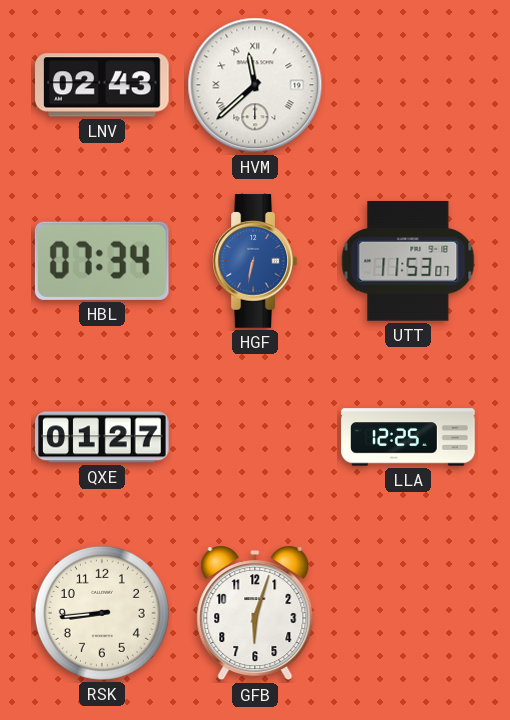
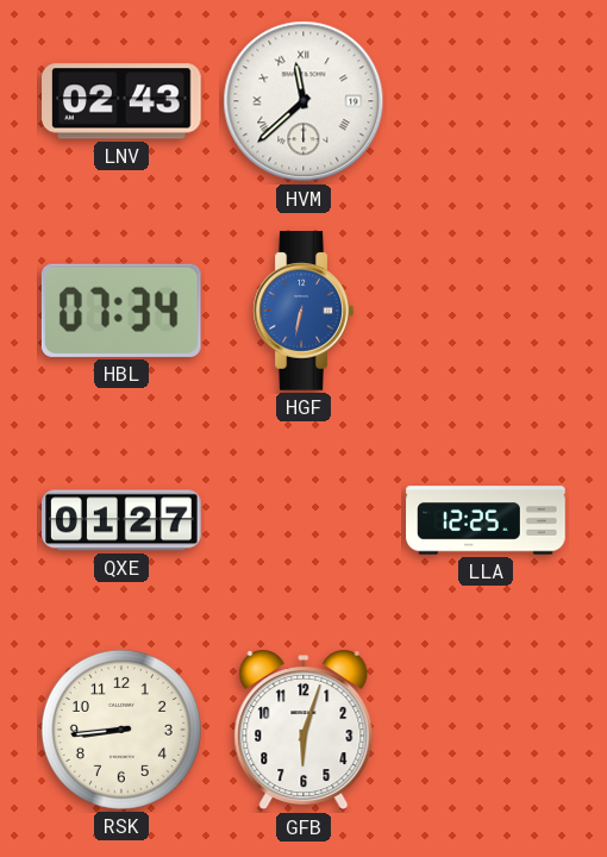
UTT: 11:53 -> none
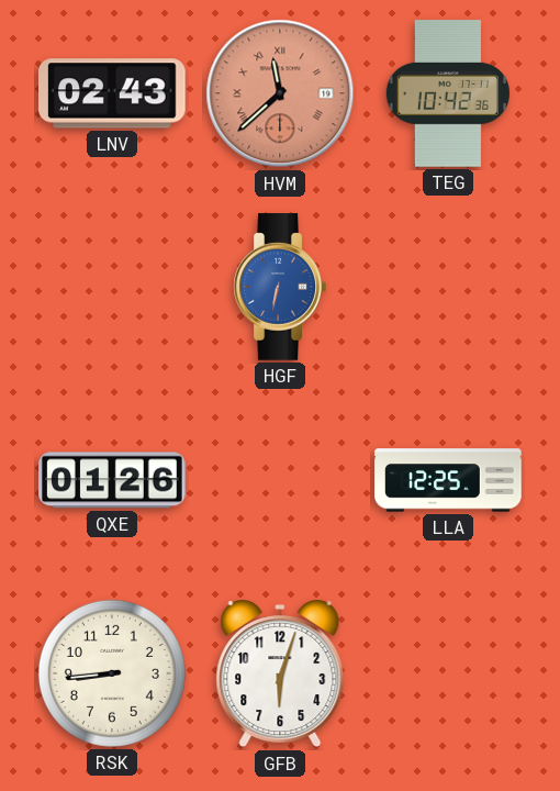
HVM dial: white -> salmon
TEG: none -> 10:42
HBL: 07:34 -> none
QXE: 01:27 -> 01:26
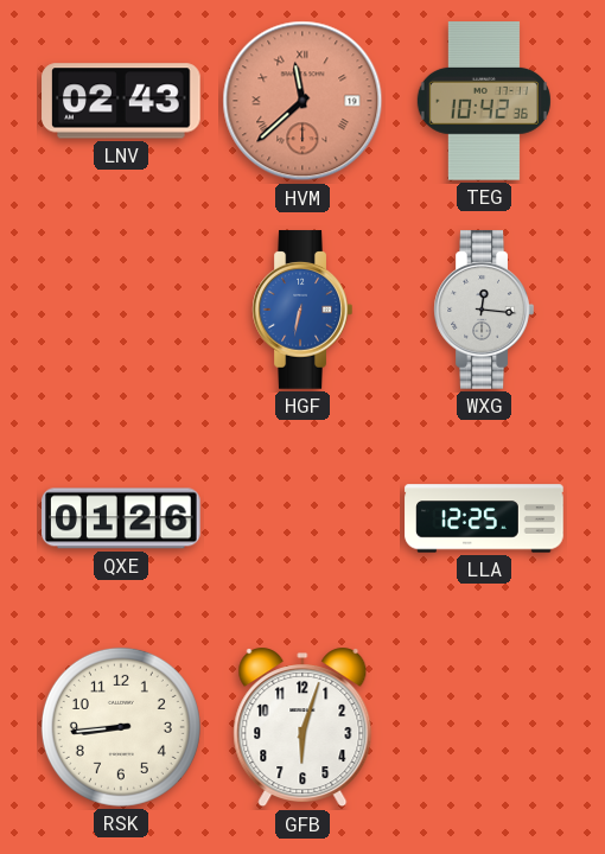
WXG: none -> 12:16
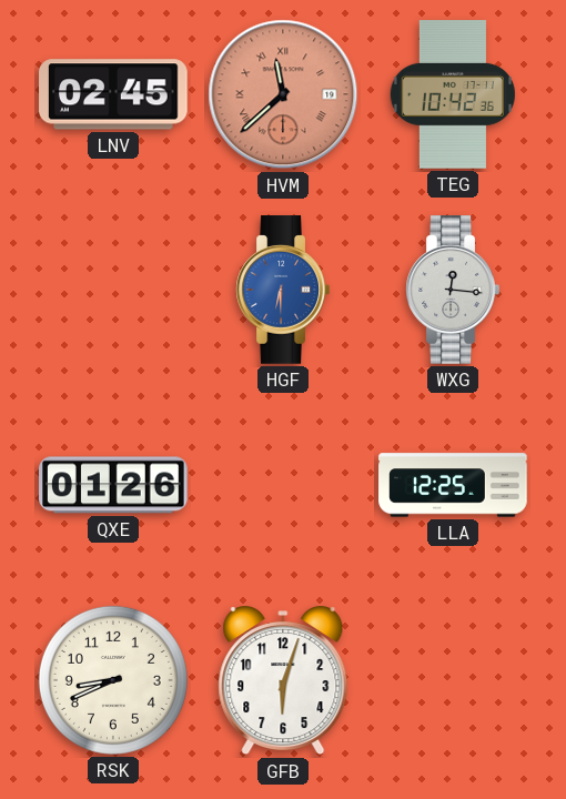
LNV: 02:43 -> 02:45
HGF: 6:32 -> 6:30
RSK: 8:44 -> 8:41
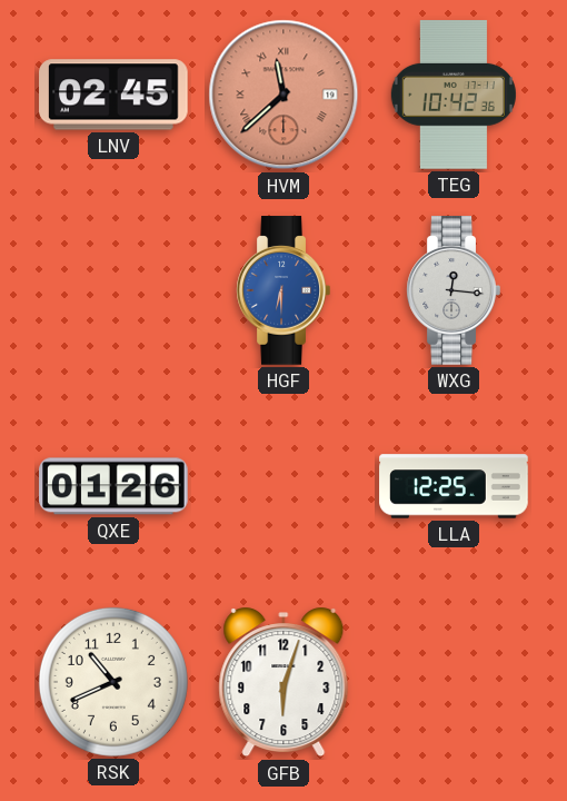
RSK: 8:41 -> 10:41
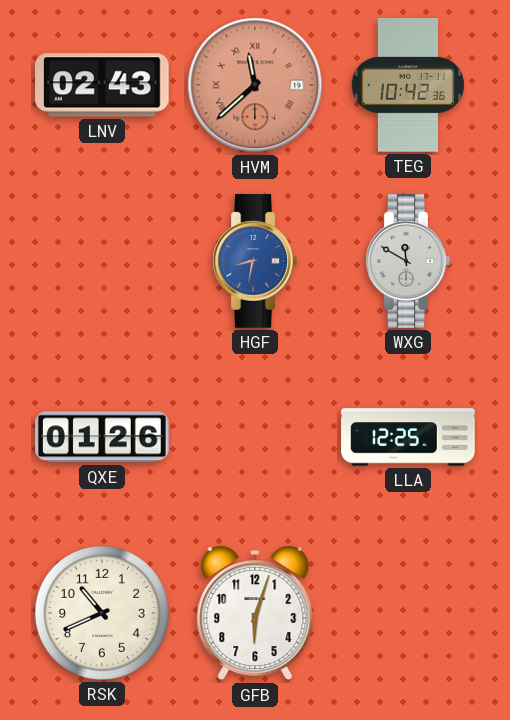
LNV: 02:45 -> 02:43
HGF: 6:30 -> 8:32
WXG: 12:16 -> 11:50
